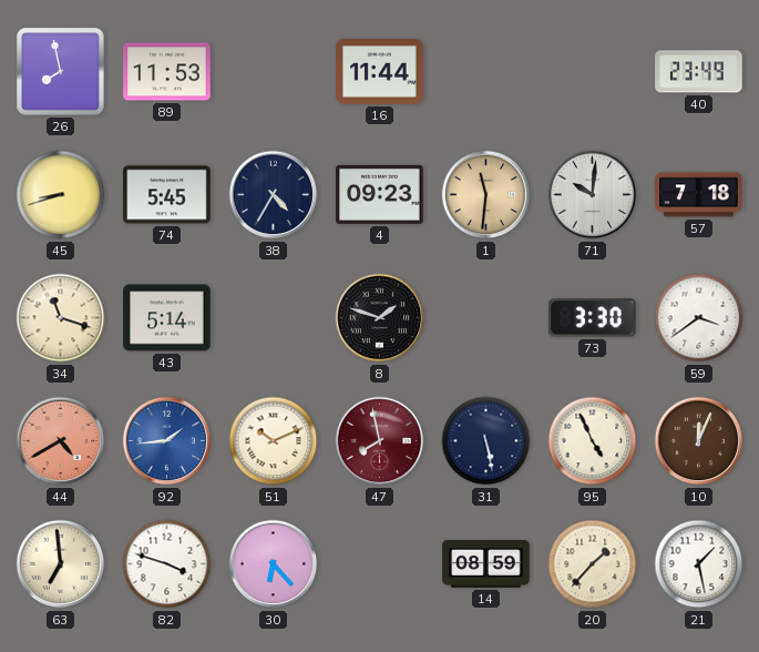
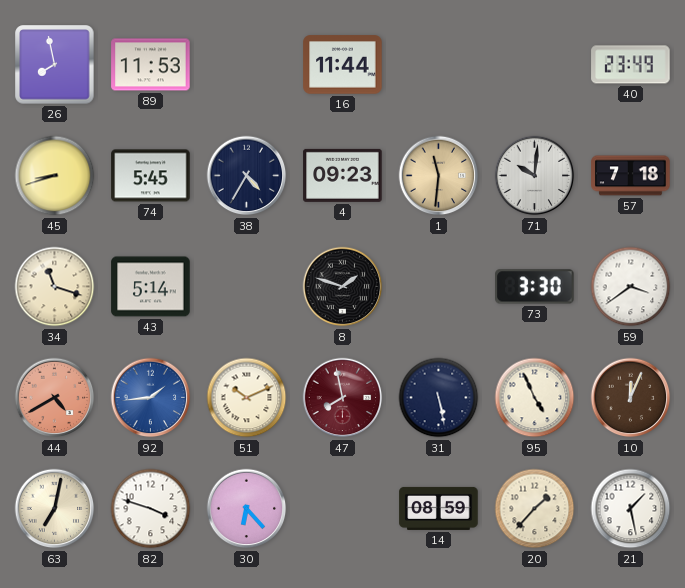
63: 6:59 -> 7:02
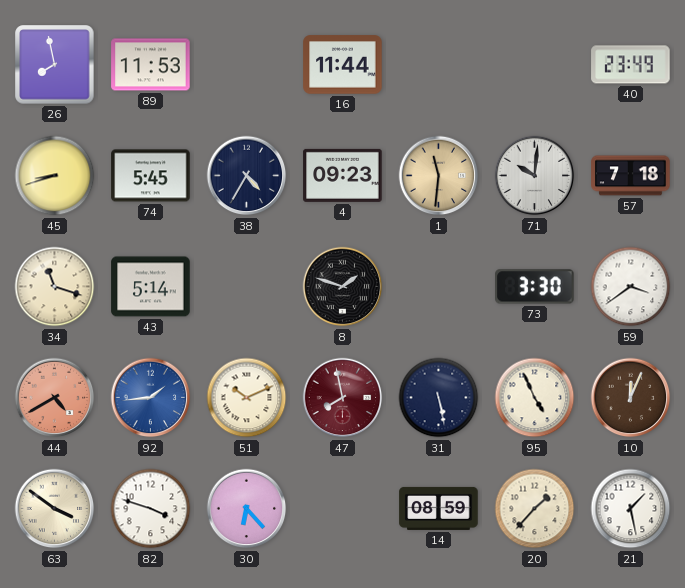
63: 7:02 -> 3:51
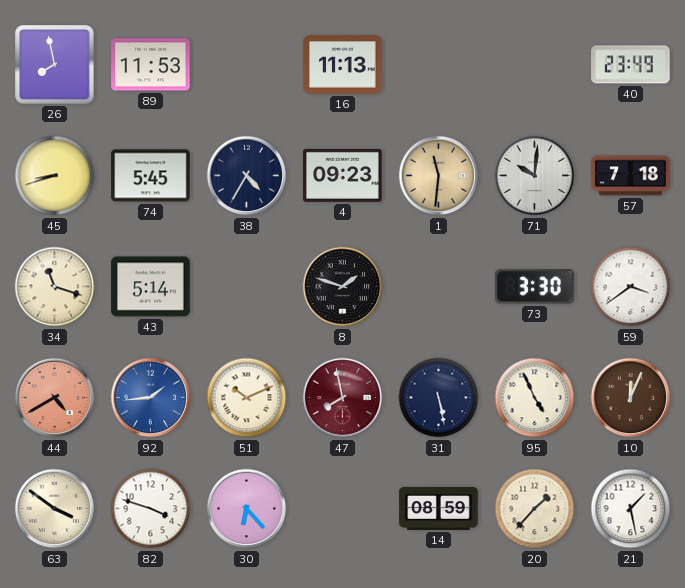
16: 11:44 -> 11:13
